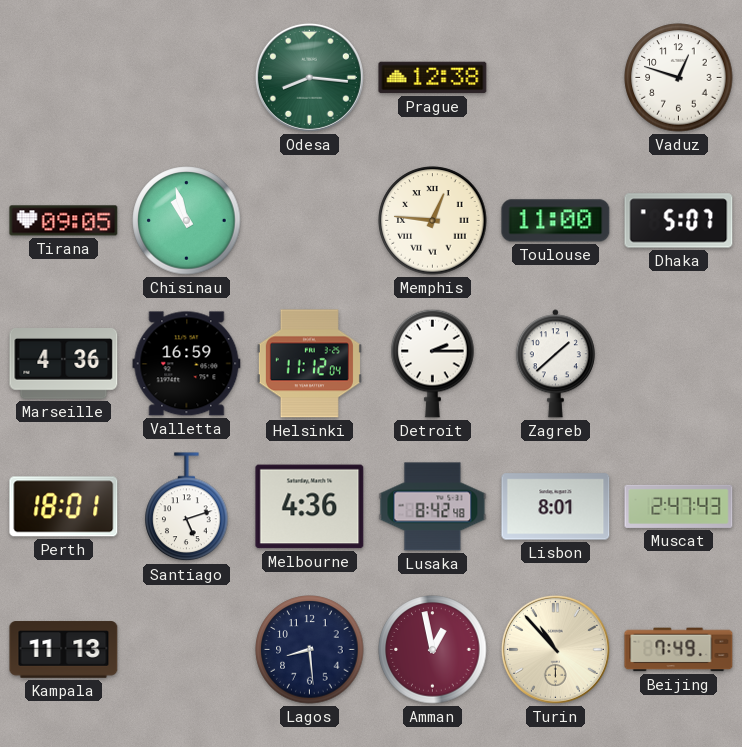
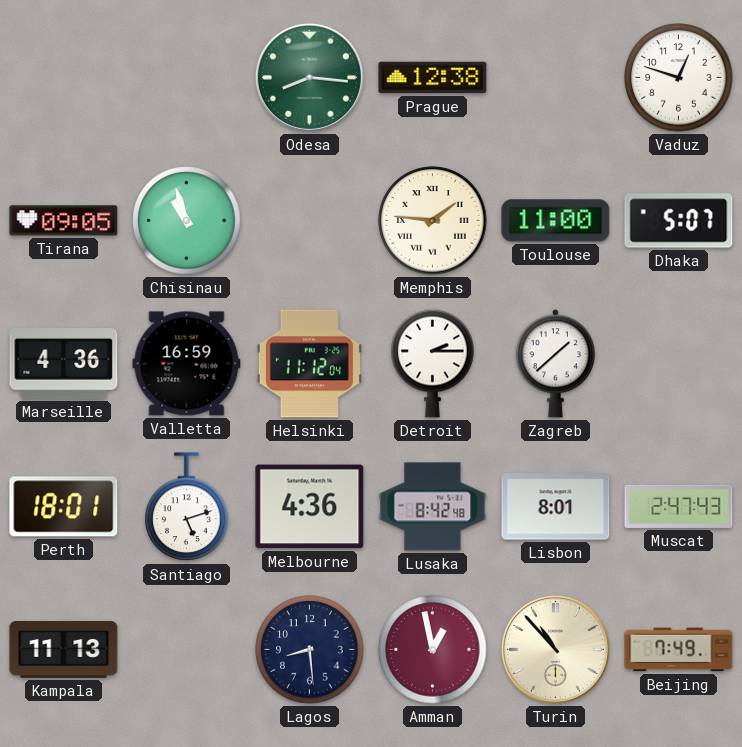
Memphis: 12:46 -> 1:46
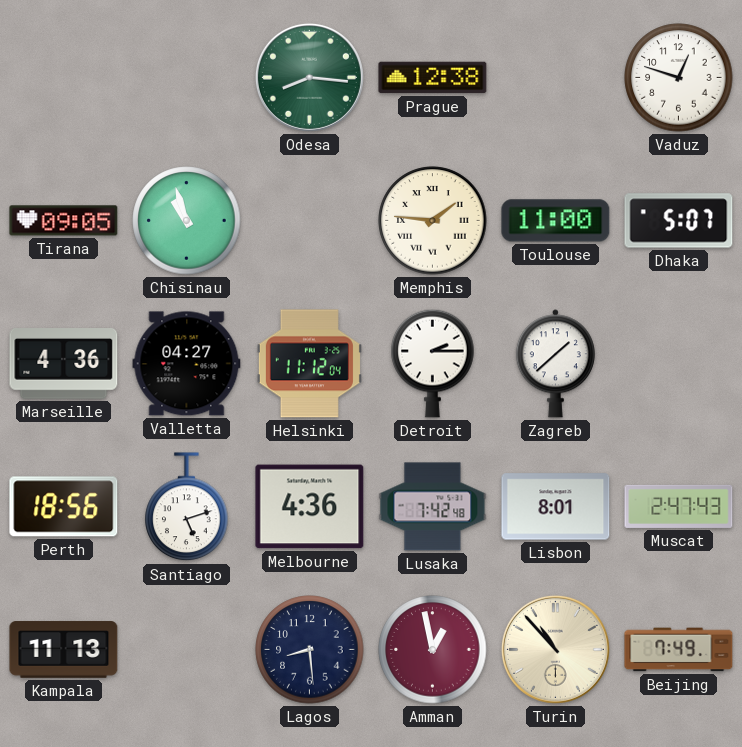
Valletta: 16:59 -> 04:27
Perth: 18:01 -> 18:56
Lusaka: 8:42 -> 7:42
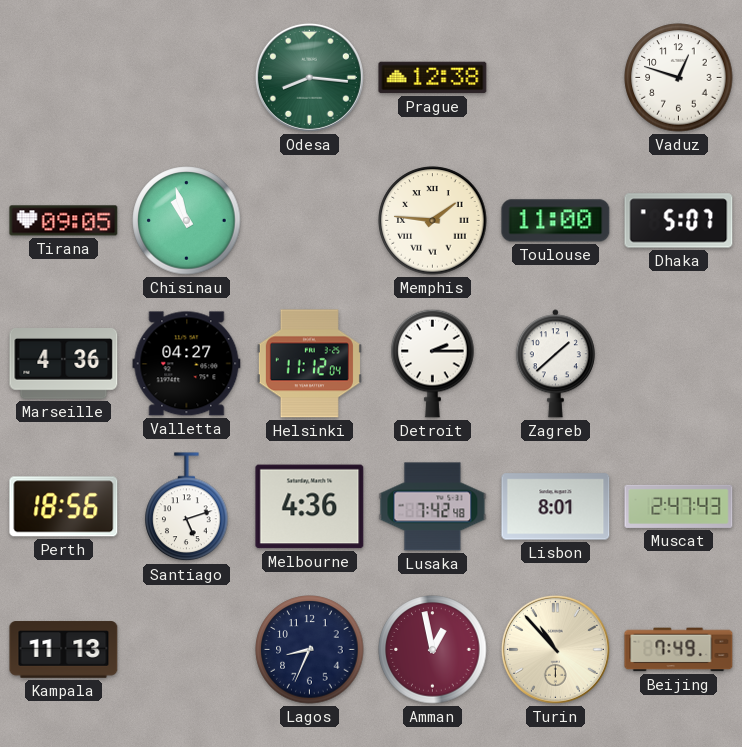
Lagos: 8:29 -> 8:34
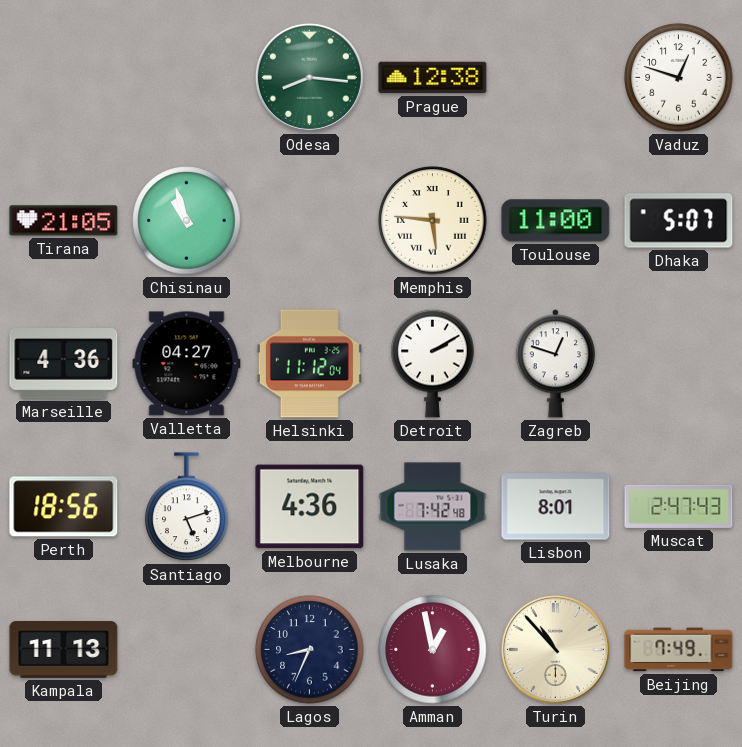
Tirana: 09:05 -> 21:05
Memphis: 1:46 -> 5:46
Detroit: 2:15 -> 2:10
Zagreb: 1:38 -> 12:48
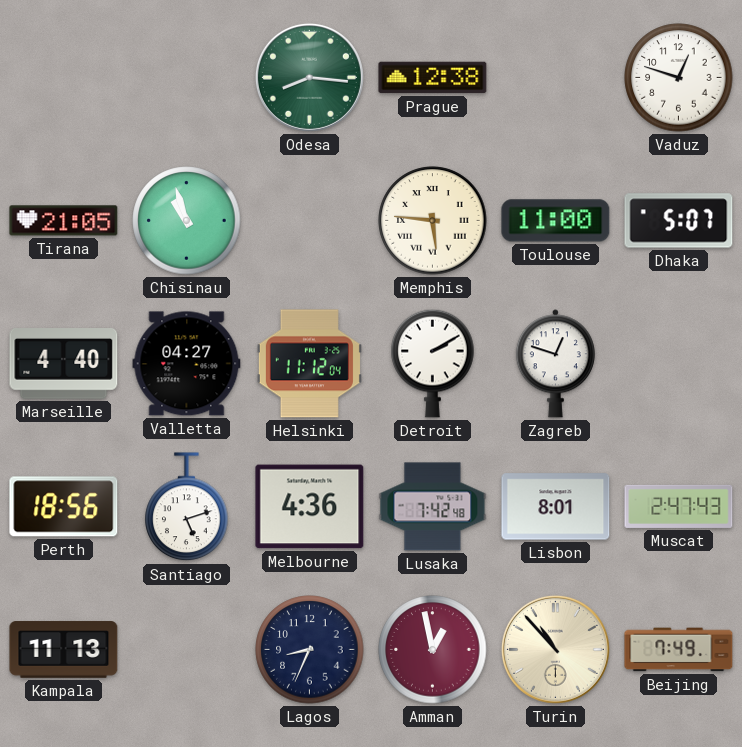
Marseille: 4:36 -> 4:40
